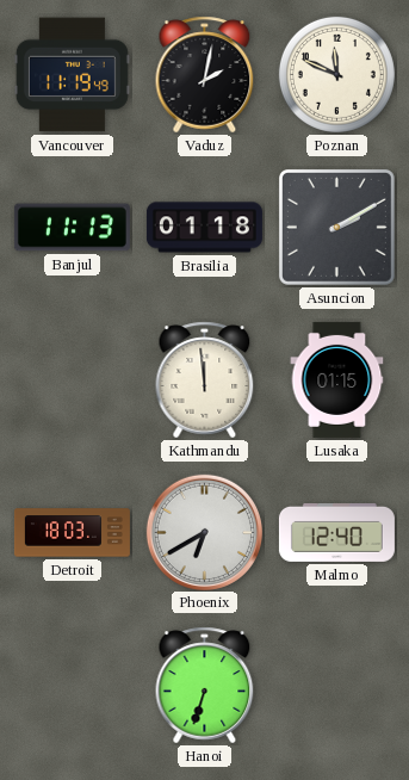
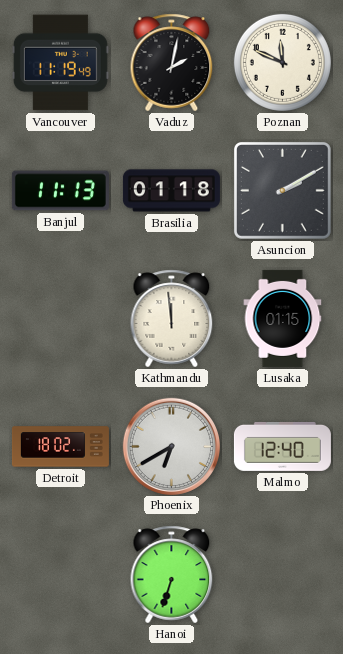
Detroit: 18:03 -> 18:02
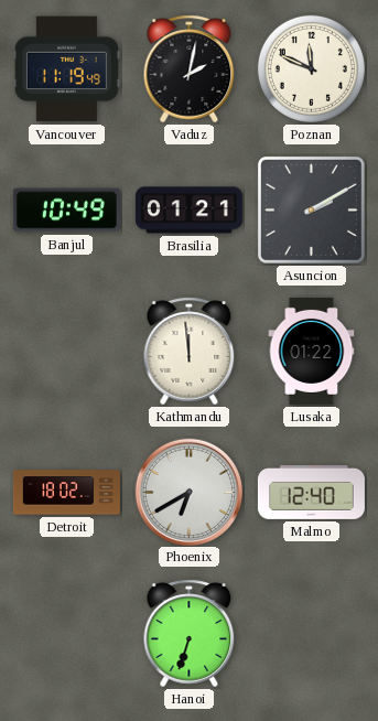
Banjul: 11:13 -> 10:49
Brasilia: 01:18 -> 01:21
Lusaka: 01:15 -> 01:22
